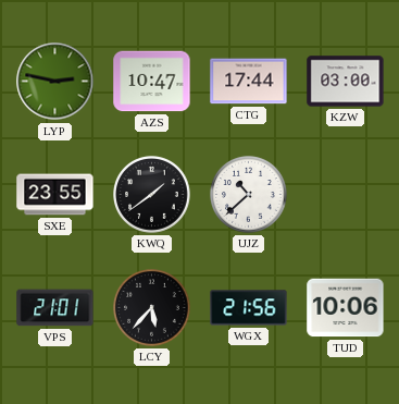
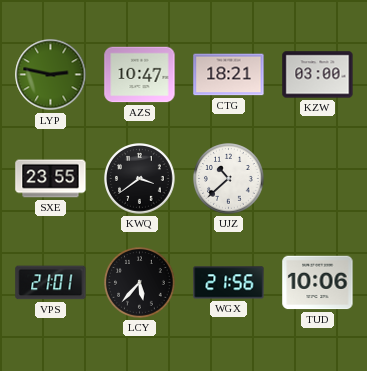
CTG: 17:44 -> 18:21
KWQ: 1:39 -> 3:39
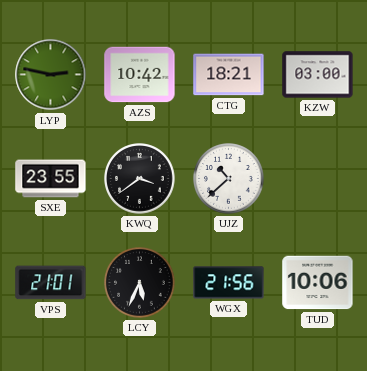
AZS: 10:47 -> 10:42
LCY: 5:37 -> 5:34
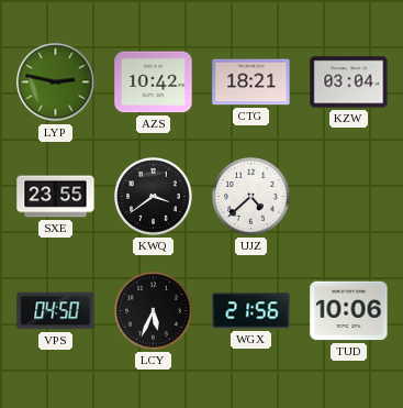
KZW: 03:00 -> 03:04
UJZ: 10:38 -> 4:38
VPS: 21:01 -> 04:50
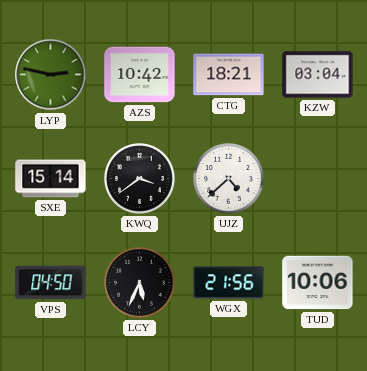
SXE: 23:55 -> 15:14
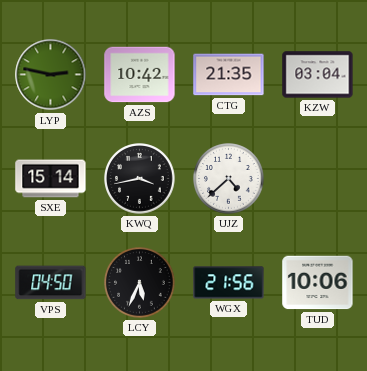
CTG: 18:21 -> 21:35
KWQ: 3:39 -> 3:43
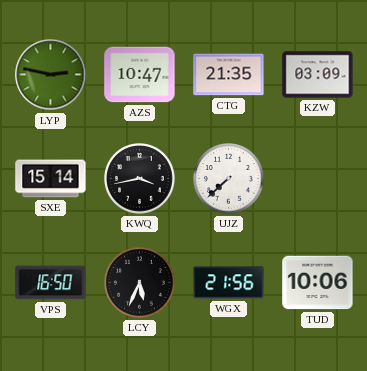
AZS: 10:42 -> 10:47
KZW: 03:04 -> 03:09
UJZ: 4:38 -> 7:38
VPS: 04:50 -> 16:50
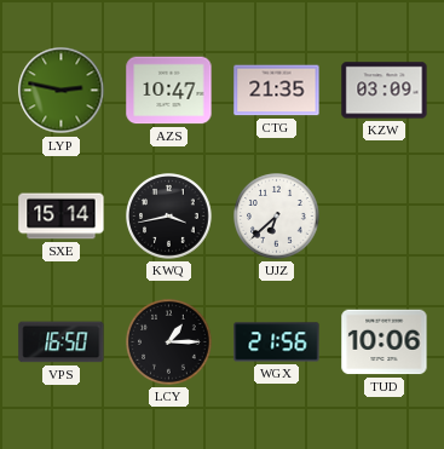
UJZ: 7:38 -> 6:38
LCY: 5:34 -> 1:15
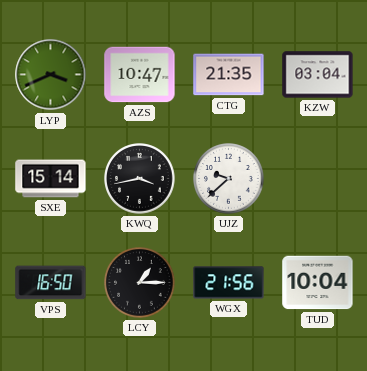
LYP: 2:47 -> 3:41
KZW: 03:09 -> 03:04
UJZ: 6:38 -> 9:38
TUD: 10:06 -> 10:04
